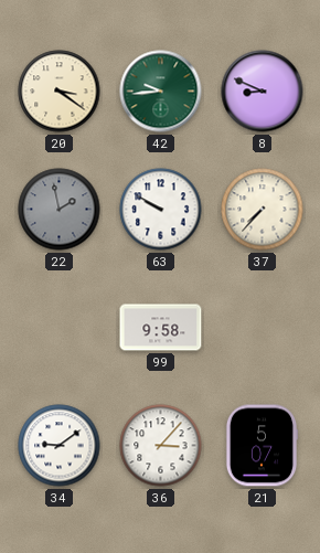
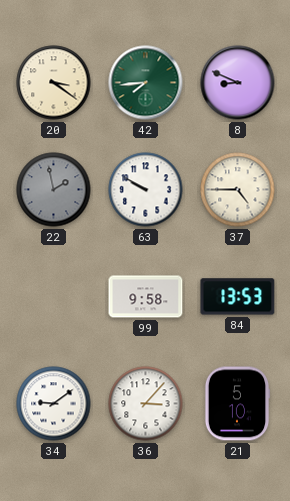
42: 9:44 -> 7:44
37: 7:37 -> 4:45
84: none -> 13:53
21: 5:07 -> 5:10
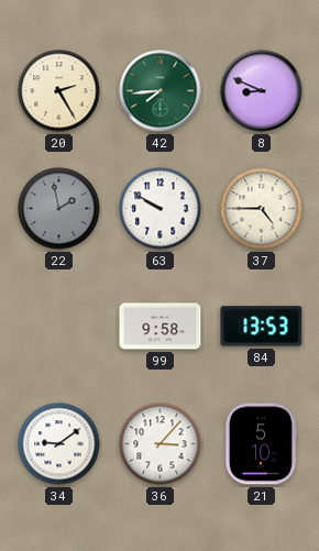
20: 3:21 -> 2:25
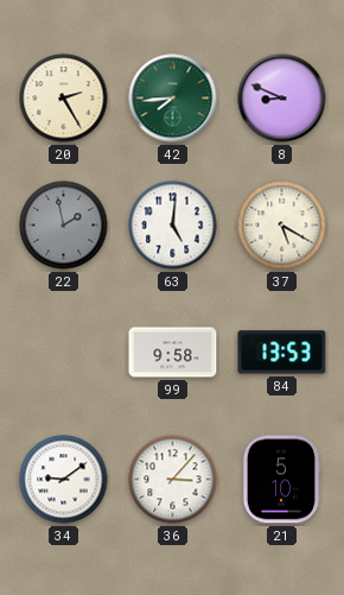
63: 9:50 -> 5:01
37: 4:45 -> 5:20
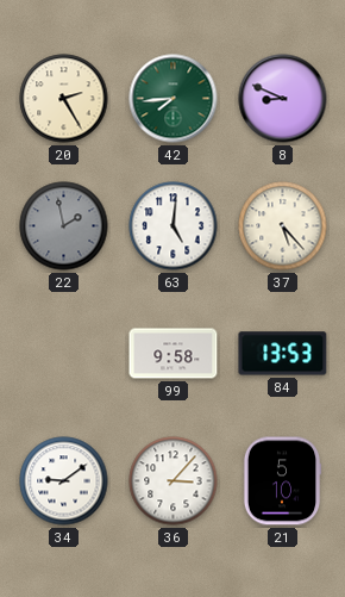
37: 5:20 -> 5:23
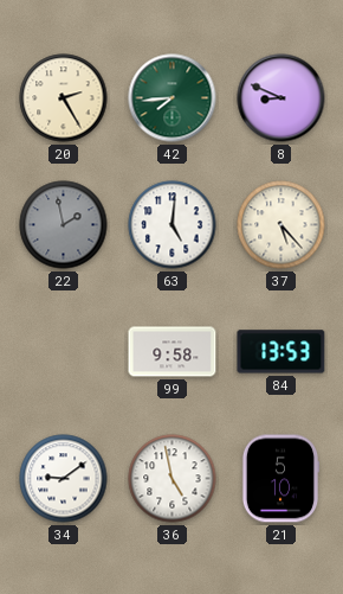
36: 3:07 -> 4:58
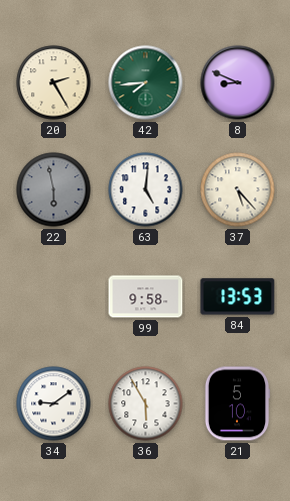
22: 1:58 -> 5:58
36: 4:58 -> 5:55
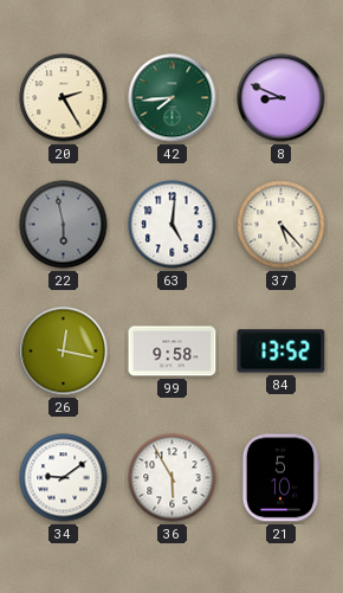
26: none -> 12:17
84: 13:53 -> 13:52
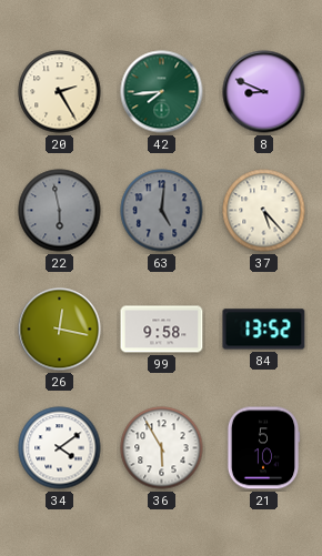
63 dial: white -> grey
34: 9:09 -> 4:09
